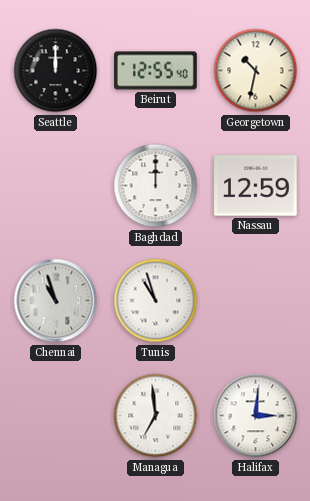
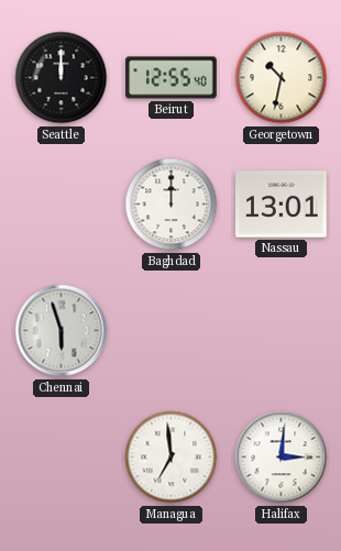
Nassau: 12:59 -> 13:01
Chennai: 10:57 -> 5:57
Tunis: 10:57 -> none
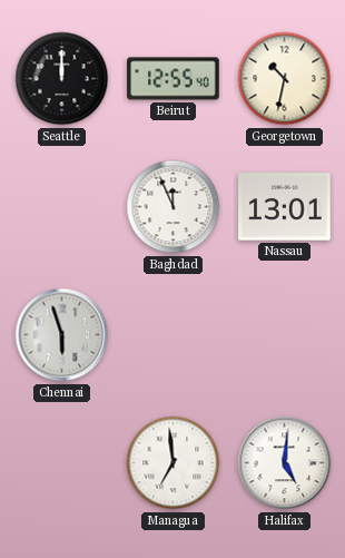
Baghdad: 12:00 -> 11:56
Halifax: 3:01 -> 5:01
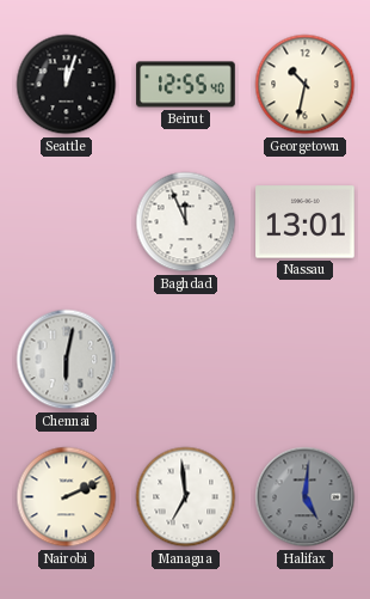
Seattle: 12:00 -> 12:03
Chennai: 5:57 -> 6:02
Nairobi: none -> 2:11
Halifax dial: white -> grey
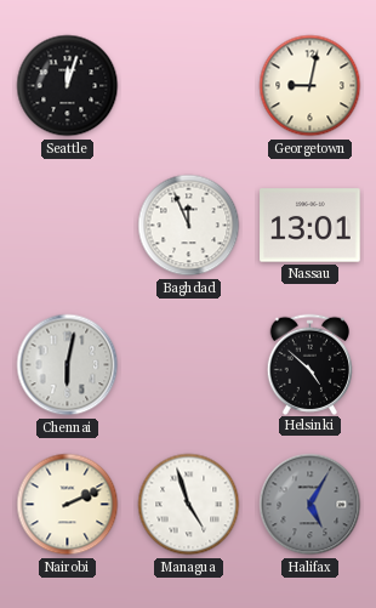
Beirut: 12:55 -> none
Georgetown: 10:32 -> 9:02
Helsinki: none -> 4:52
Managua: 6:59 -> 4:57
Halifax: 5:01 -> 5:05
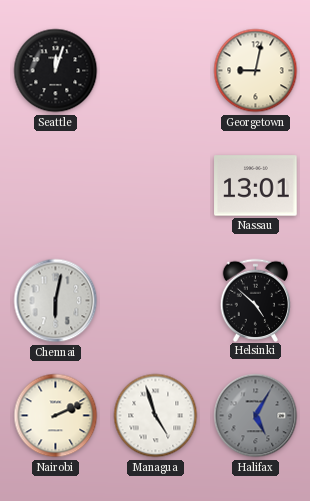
Baghdad: 11:56 -> none
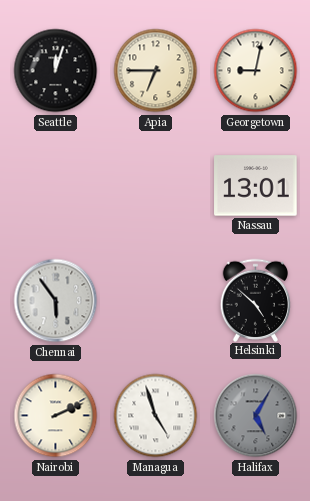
Apia: none -> 6:45
Chennai: 6:02 -> 5:54
